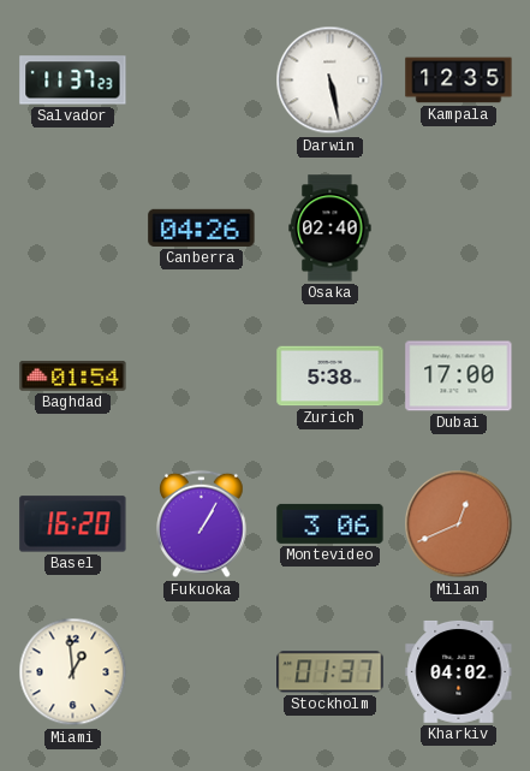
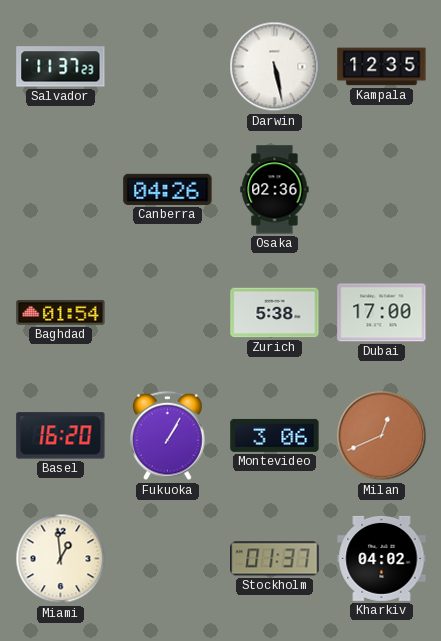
Osaka: 02:40 -> 02:36
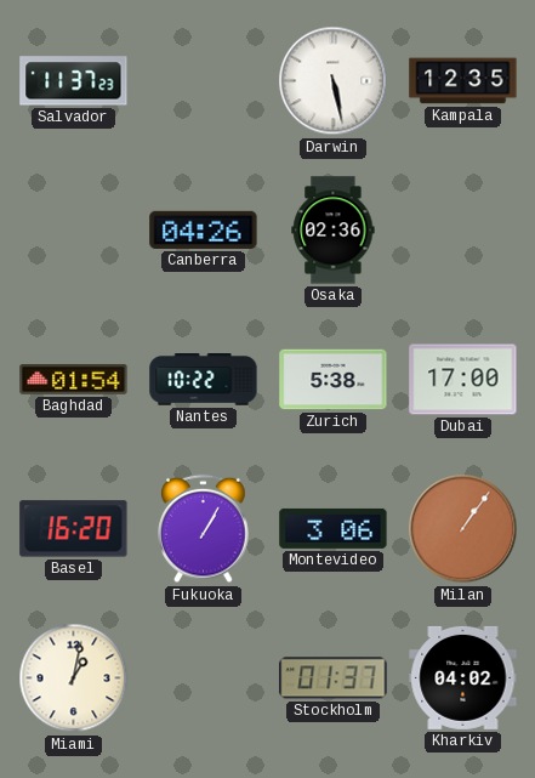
Nantes: none -> 10:22
Milan: 12:41 -> 1:06
Miami: 12:59 -> 1:02
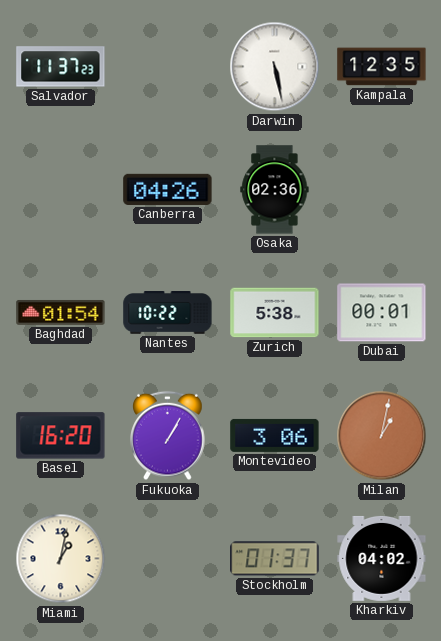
Dubai: 17:00 -> 00:01
Milan: 1:06 -> 1:02
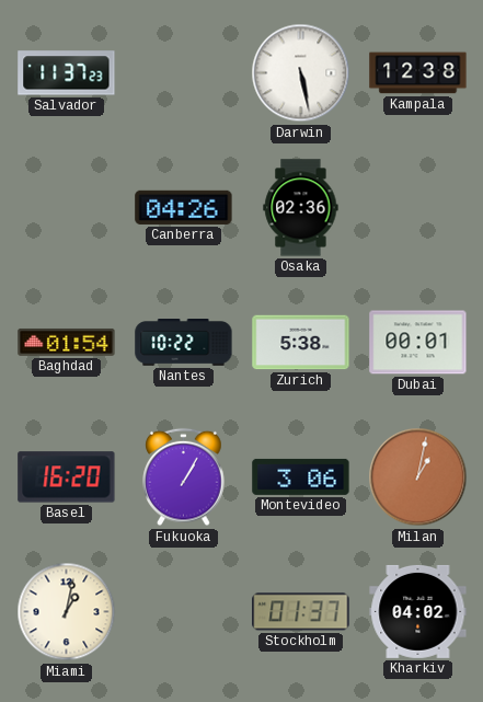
Kampala: 12:35 -> 12:38
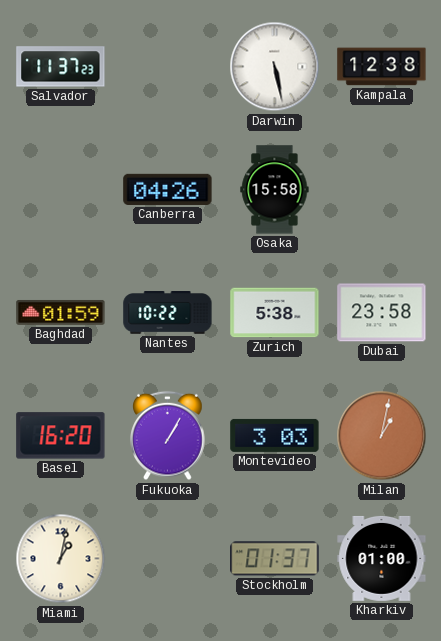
Osaka: 02:36 -> 15:58
Baghdad: 01:54 -> 01:59
Dubai: 00:01 -> 23:58
Montevideo: 3:06 -> 3:03
Kharkiv: 04:02 -> 01:00
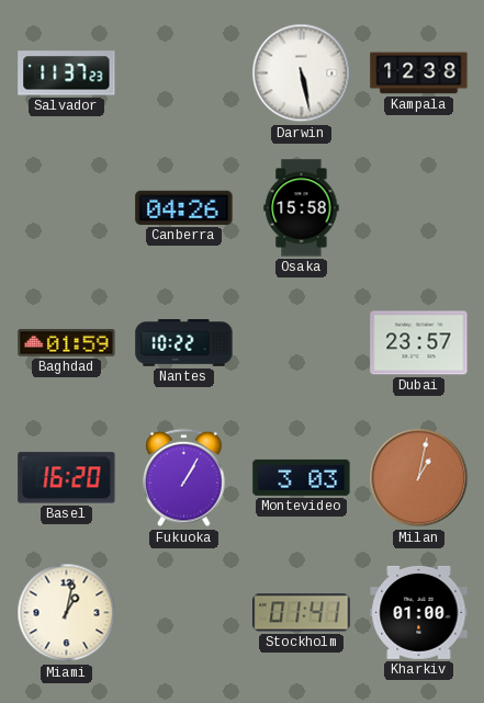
Zurich: 5:38 -> none
Dubai: 23:58 -> 23:57
Stockholm: 01:37 -> 01:41
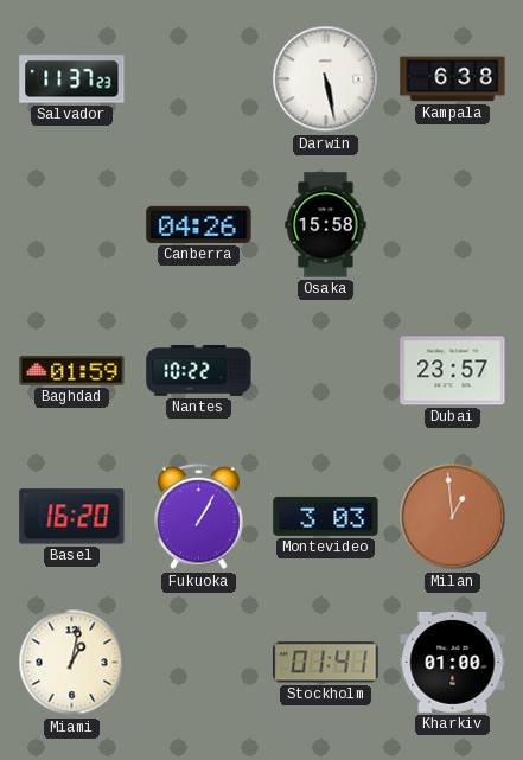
Kampala: 12:38 -> 6:38
Milan: 1:02 -> 12:59
